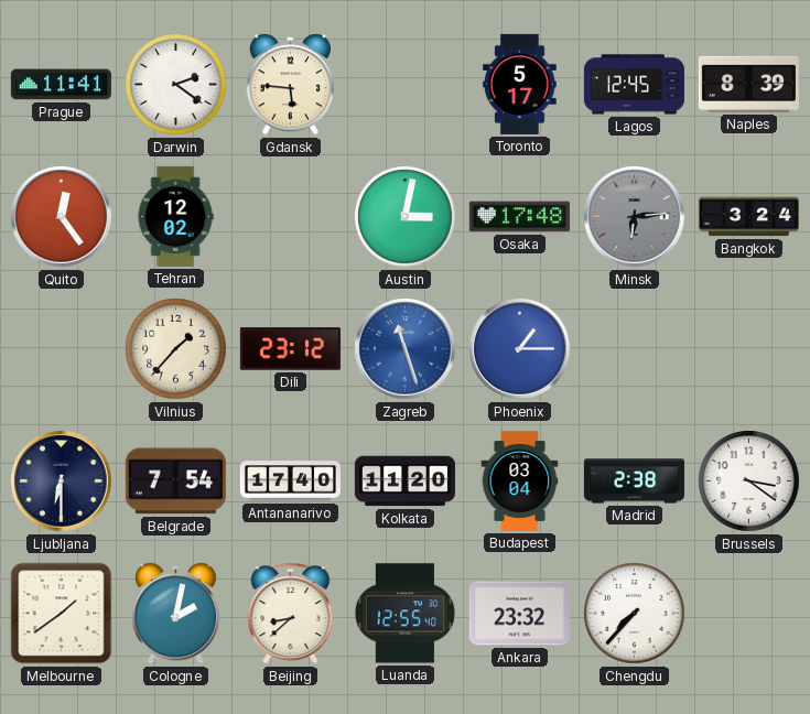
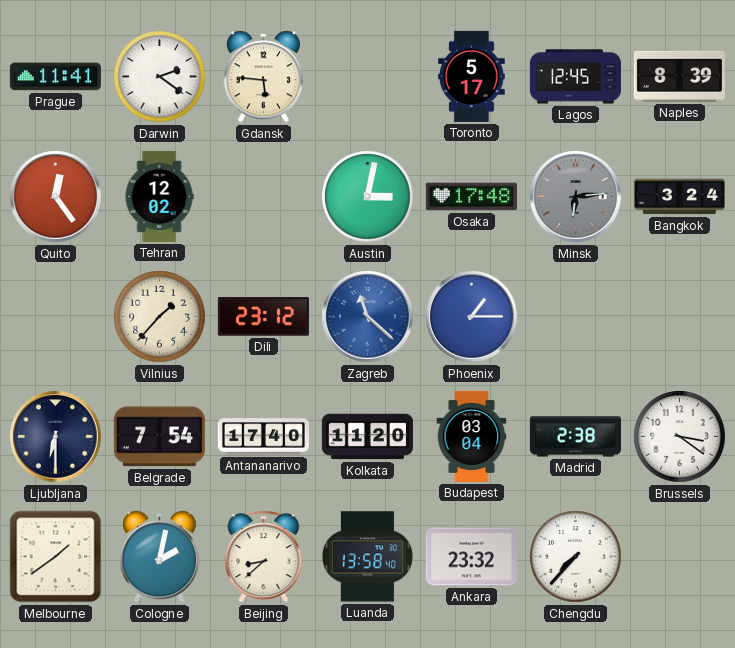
Zagreb: 11:27 -> 11:22
Luanda: 12:55 -> 13:58
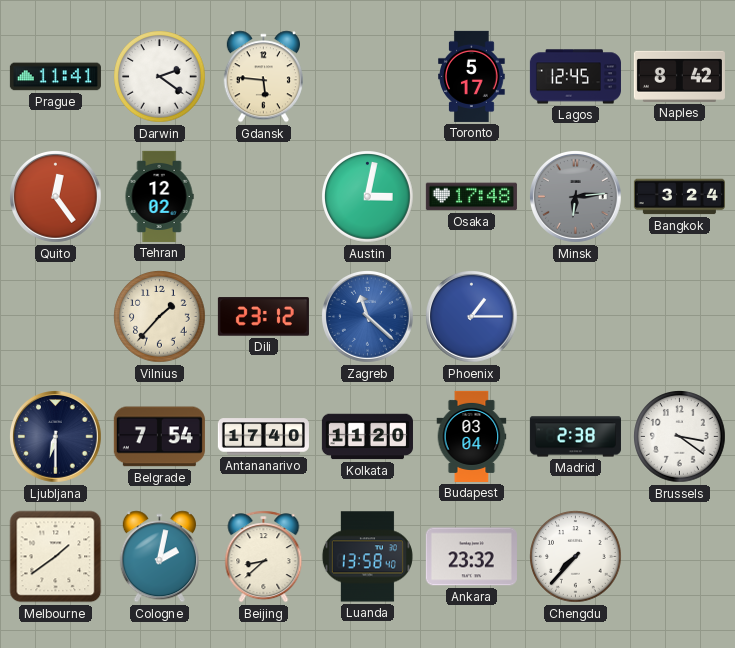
Naples: 8:39 -> 8:42
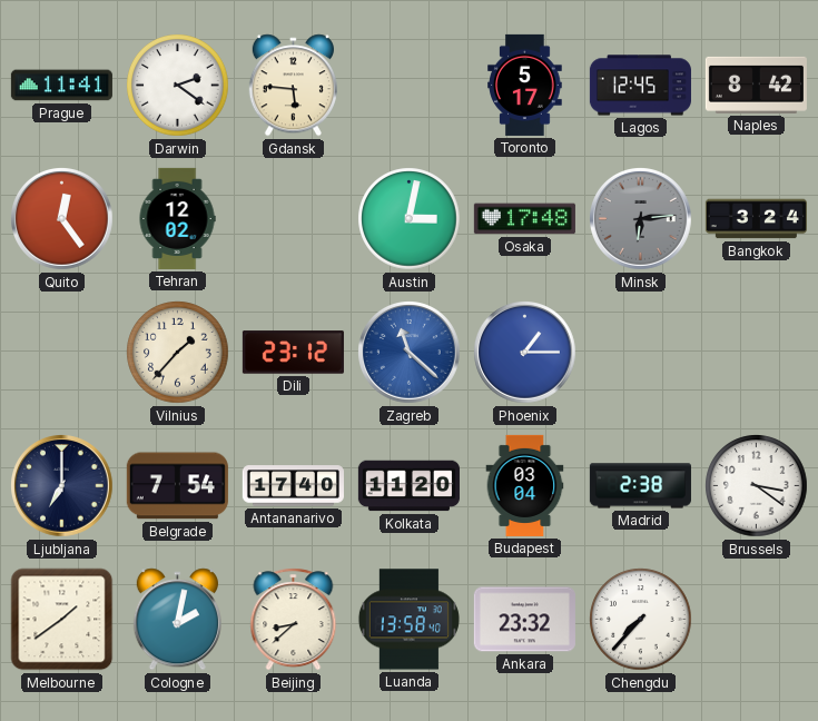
Ljubljana: 6:30 -> 7:00
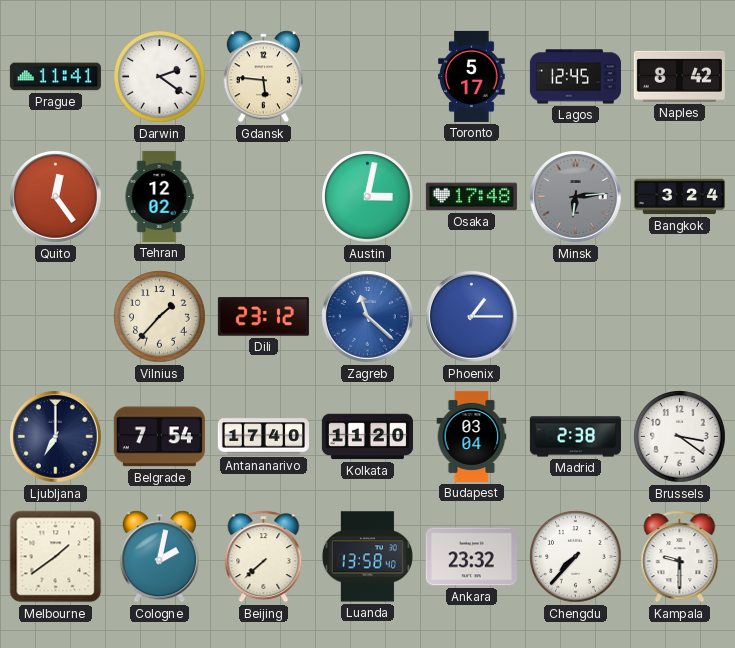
Beijing: 8:38 -> 7:38
Kampala: none -> 9:30
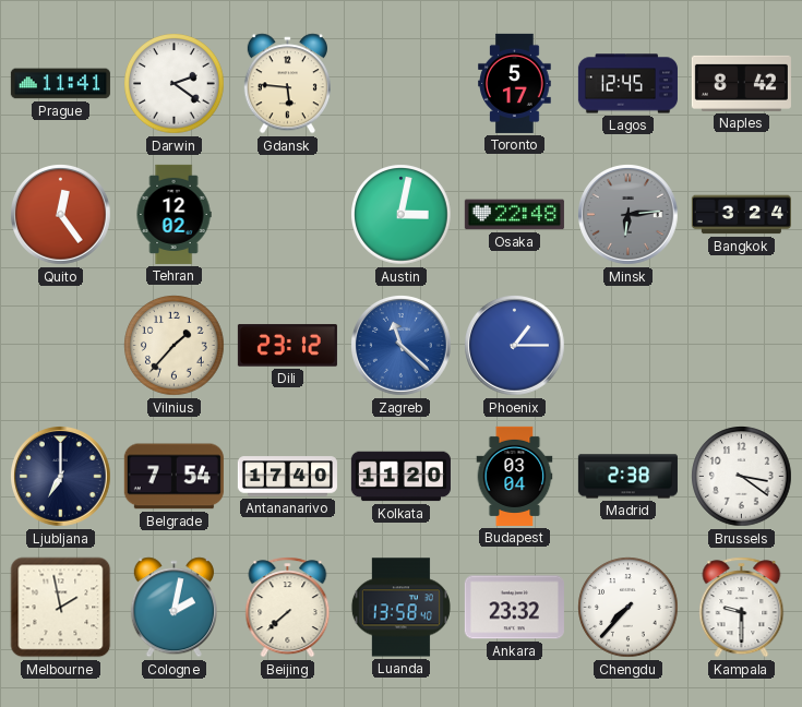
Osaka: 17:48 -> 22:48
Melbourne: 1:39 -> 1:58
